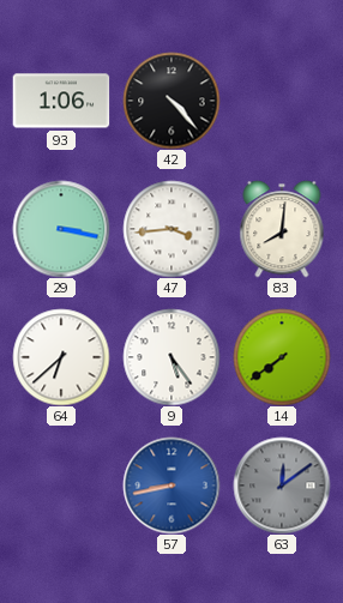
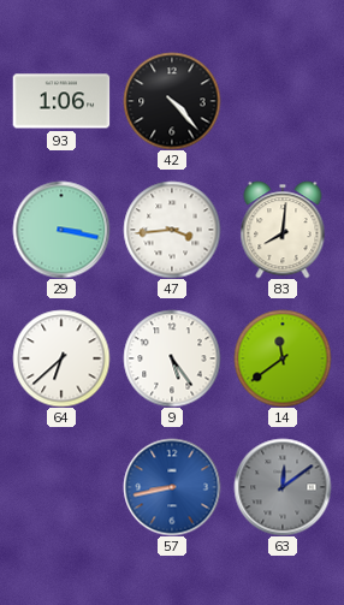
14: 7:39 -> 11:39
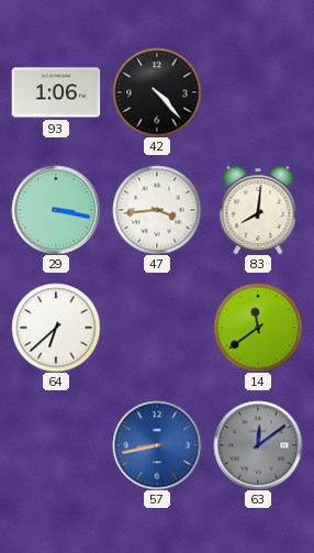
9: 5:24 -> none
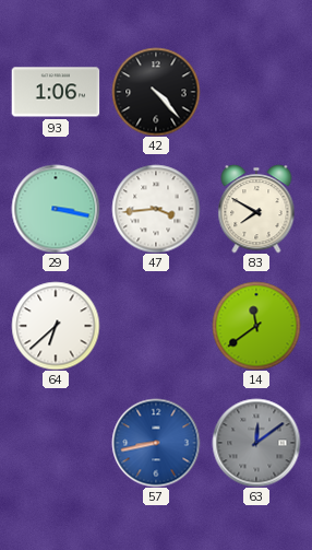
83: 8:01 -> 7:50
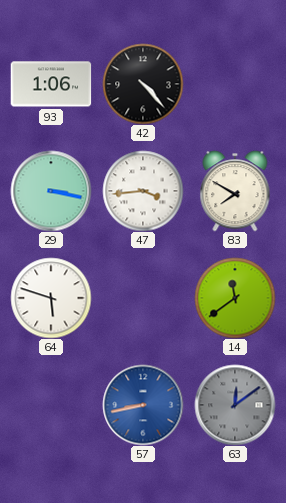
64: 6:38 -> 5:48
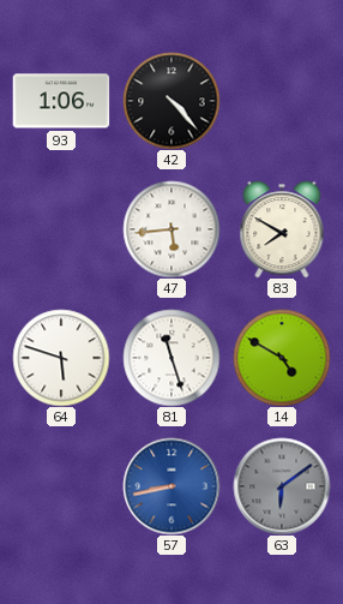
29: 3:17 -> none
47: 3:44 -> 5:44
81: none -> 11:27
14: 11:39 -> 4:50
63: 12:09 -> 6:09
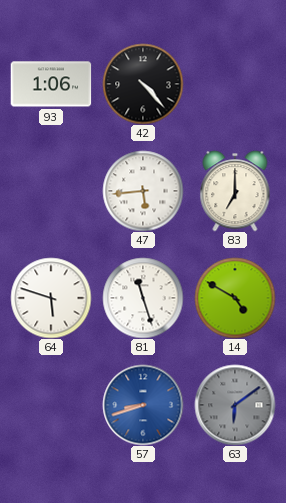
83: 7:50 -> 7:00
57: 8:43 -> 8:42
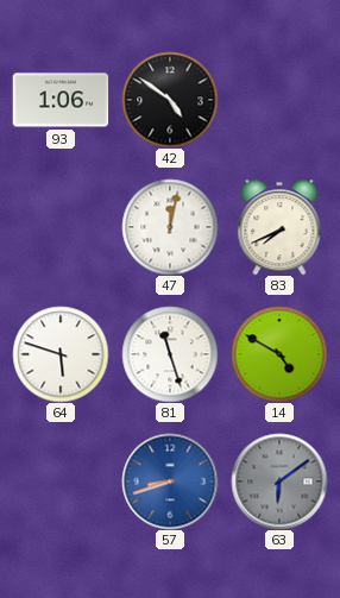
42: 4:23 -> 4:51
47: 5:44 -> 12:02
83: 7:00 -> 7:41
